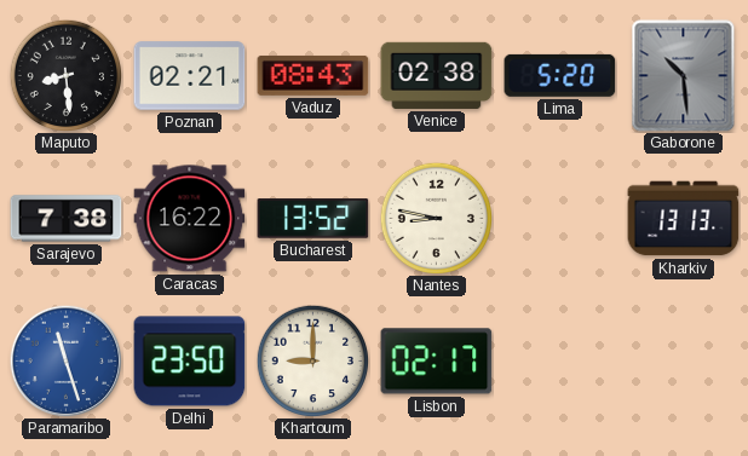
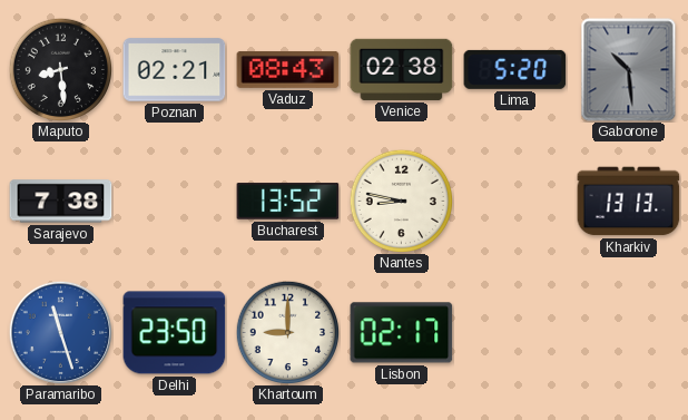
Caracas: 16:22 -> none
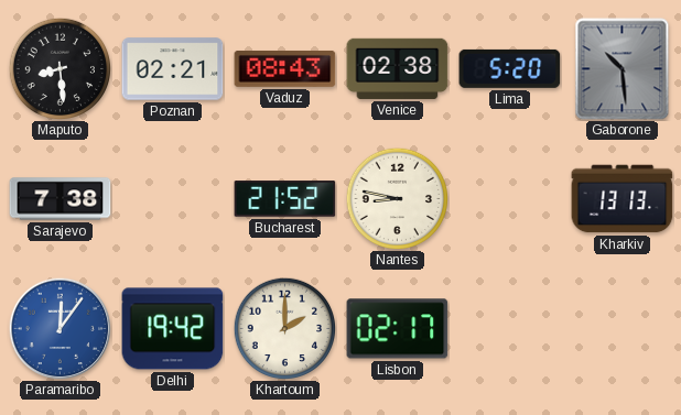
Bucharest: 13:52 -> 21:52
Paramaribo: 11:27 -> 12:06
Delhi: 23:50 -> 19:42
Khartoum: 9:00 -> 2:00
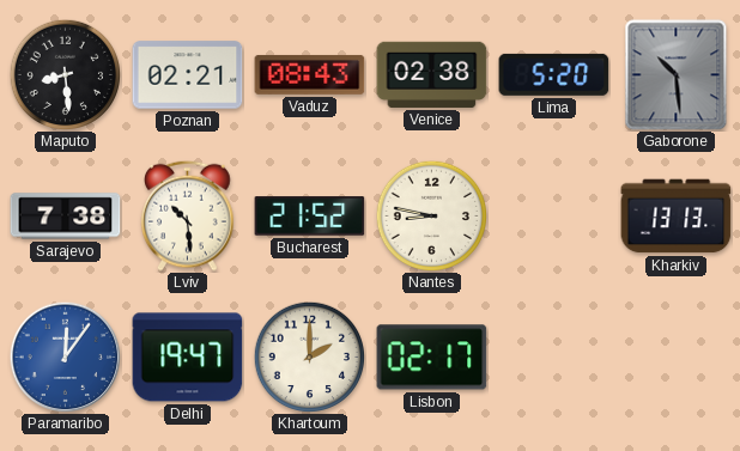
Lviv: none -> 10:29
Delhi: 19:42 -> 19:47
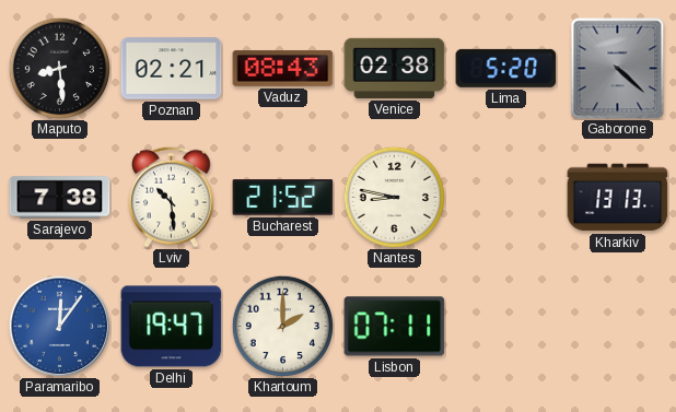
Gaborone: 10:29 -> 4:22
Lisbon: 02:17 -> 07:11
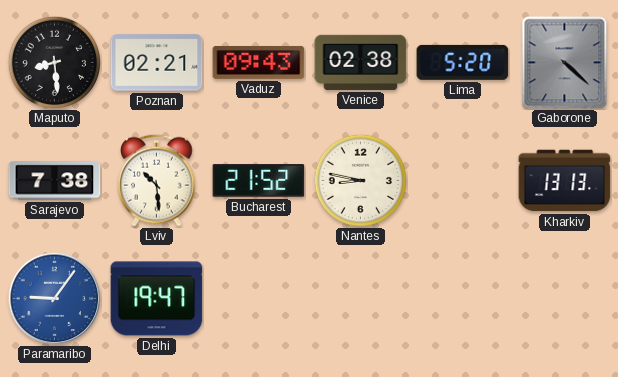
Vaduz: 08:43 -> 09:43
Paramaribo: 12:06 -> 9:06
Khartoum: 2:00 -> none
Lisbon: 07:11 -> none
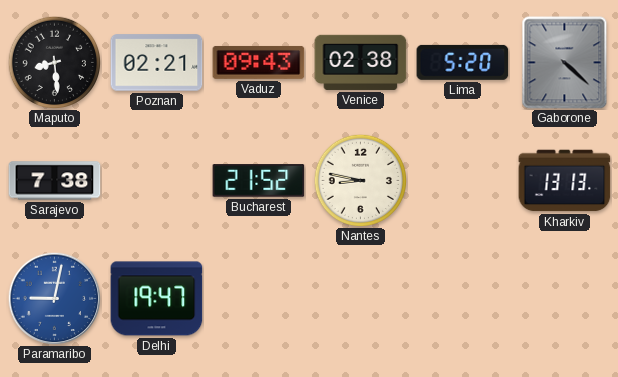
Lviv: 10:29 -> none
Paramaribo: 9:06 -> 9:02
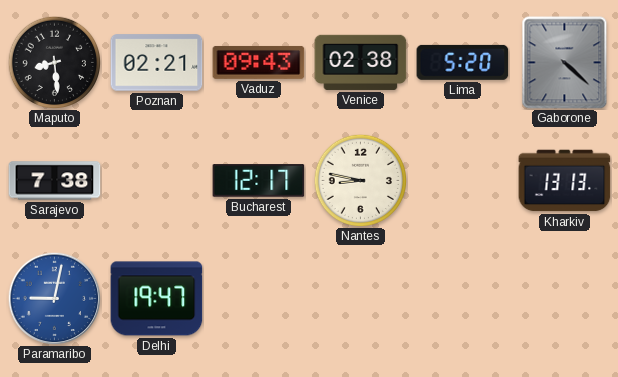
Bucharest: 21:52 -> 12:17
